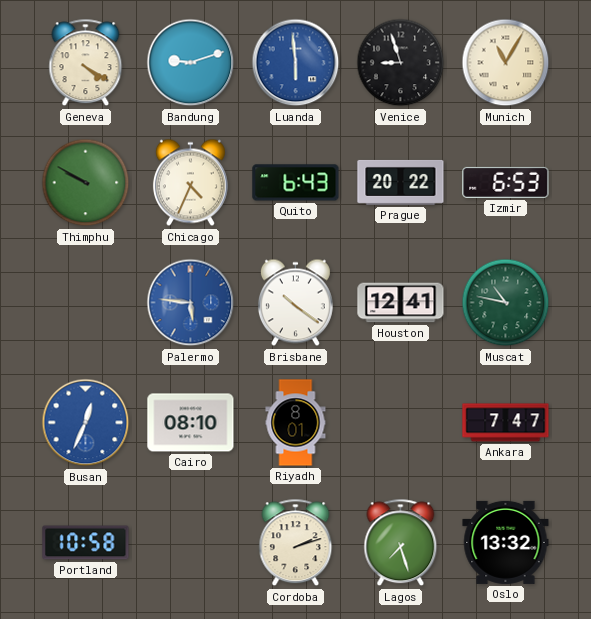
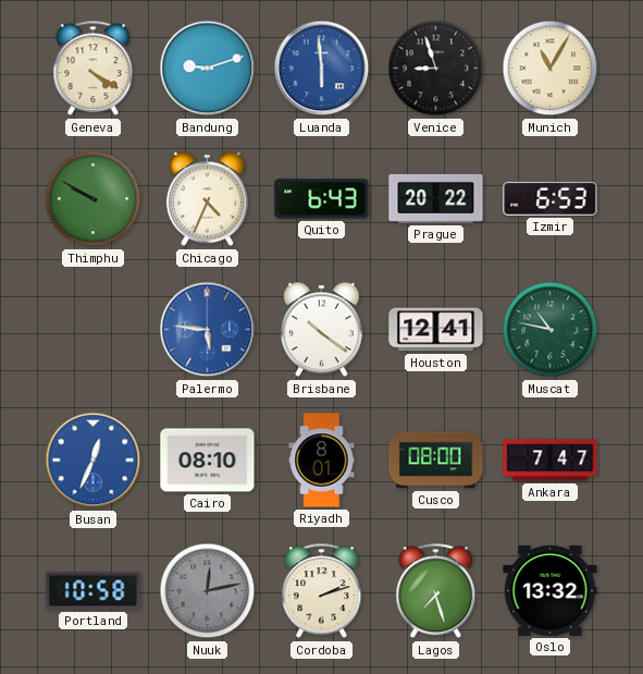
Cusco: none -> 08:00
Nuuk: none -> 12:13
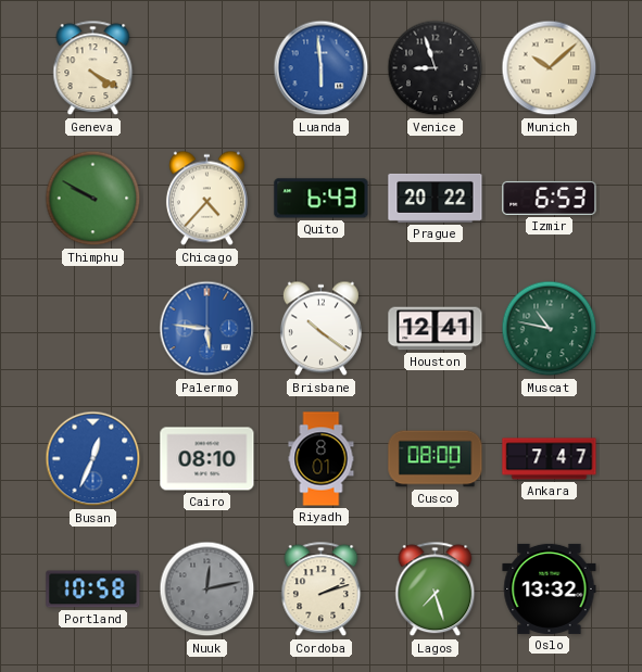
Bandung: 9:12 -> none
Munich: 11:05 -> 10:08
Chicago: 4:34 -> 4:37
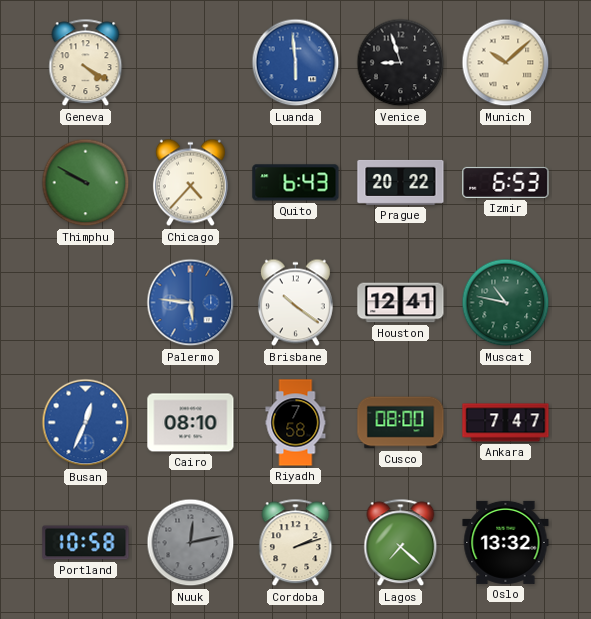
Riyadh: 8:01 -> 7:58
Lagos: 7:27 -> 7:22
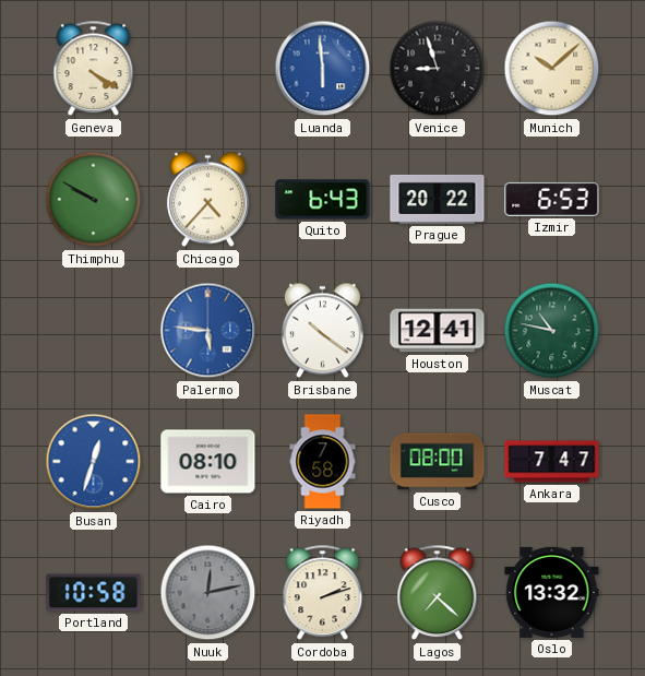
Busan: 12:34 -> 12:33
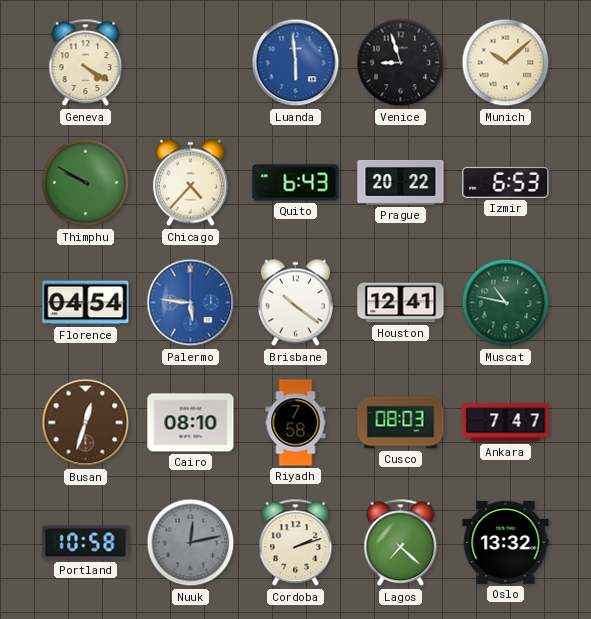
Florence: none -> 04:54
Busan dial: blue -> brown
Cusco: 08:00 -> 08:03
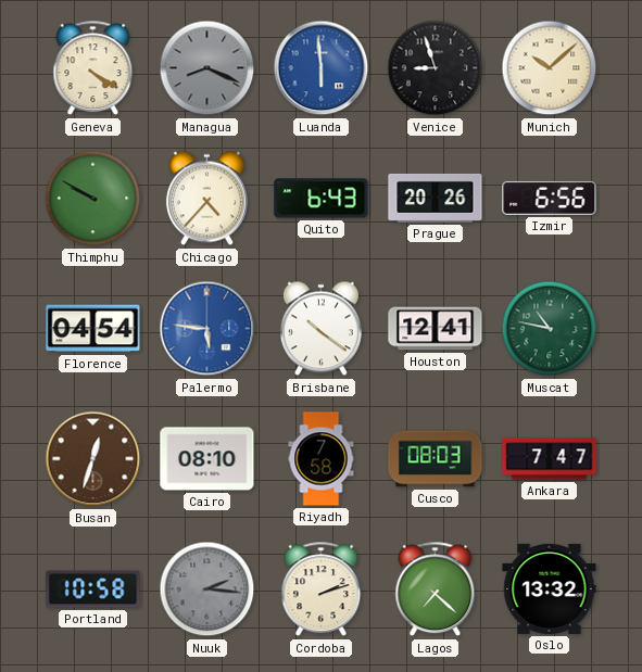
Managua: none -> 8:19
Prague: 20:22 -> 20:26
Izmir: 6:53 -> 6:56
Nuuk: 12:13 -> 2:16
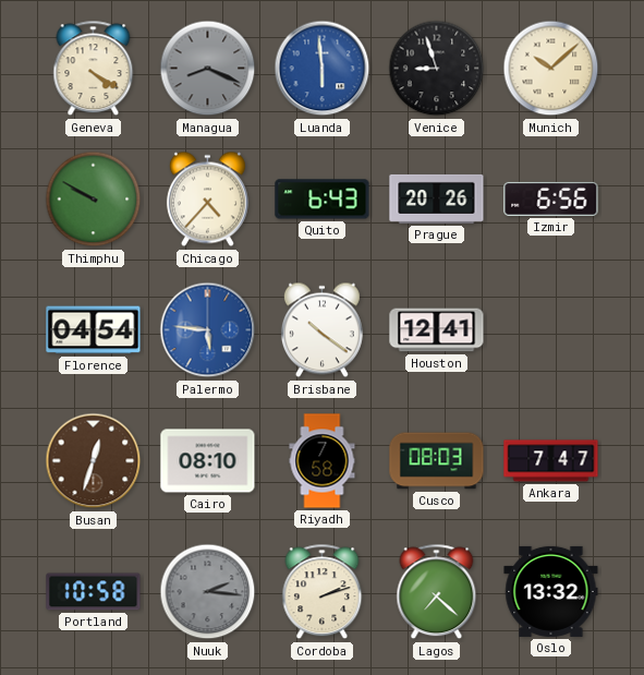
Muscat: 10:47 -> none
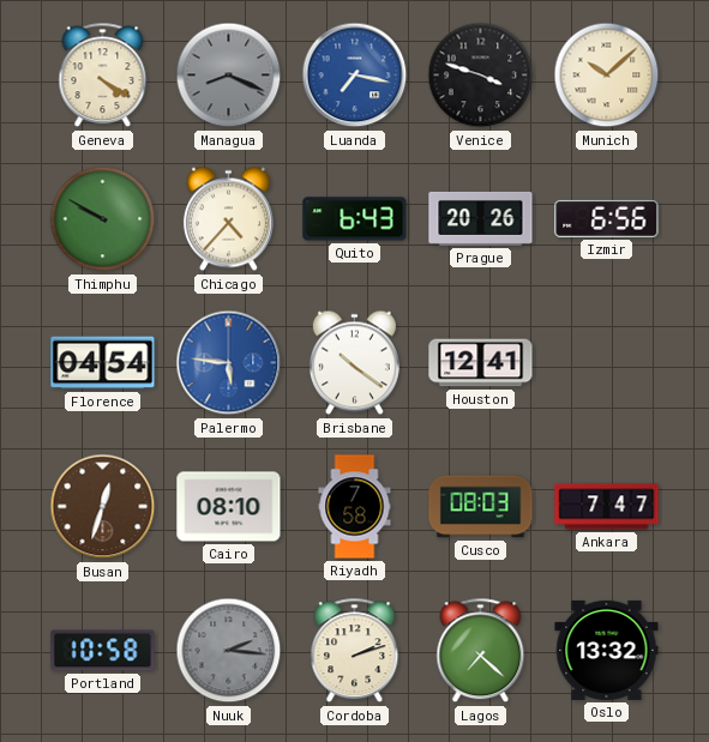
Luanda: 5:59 -> 7:17
Venice: 8:57 -> 3:48
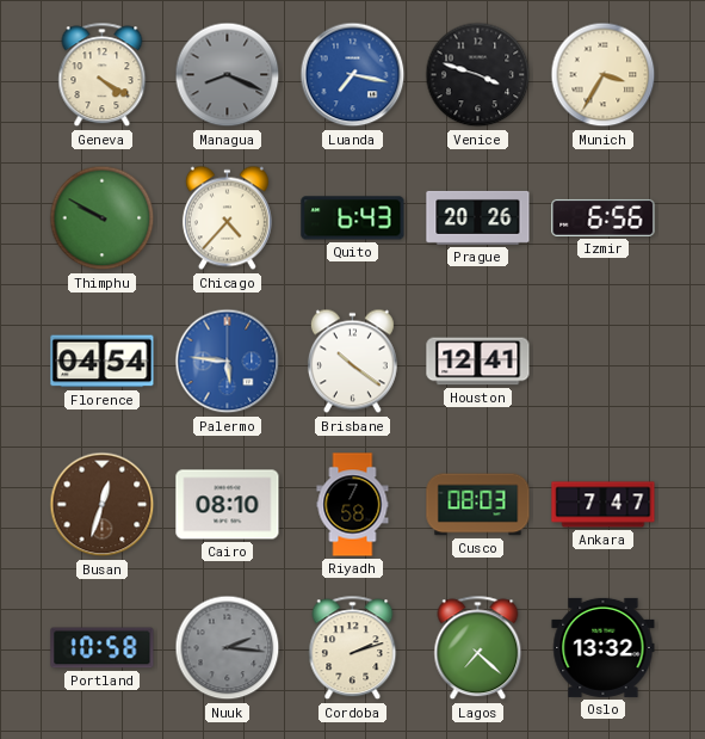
Munich: 10:08 -> 3:35
